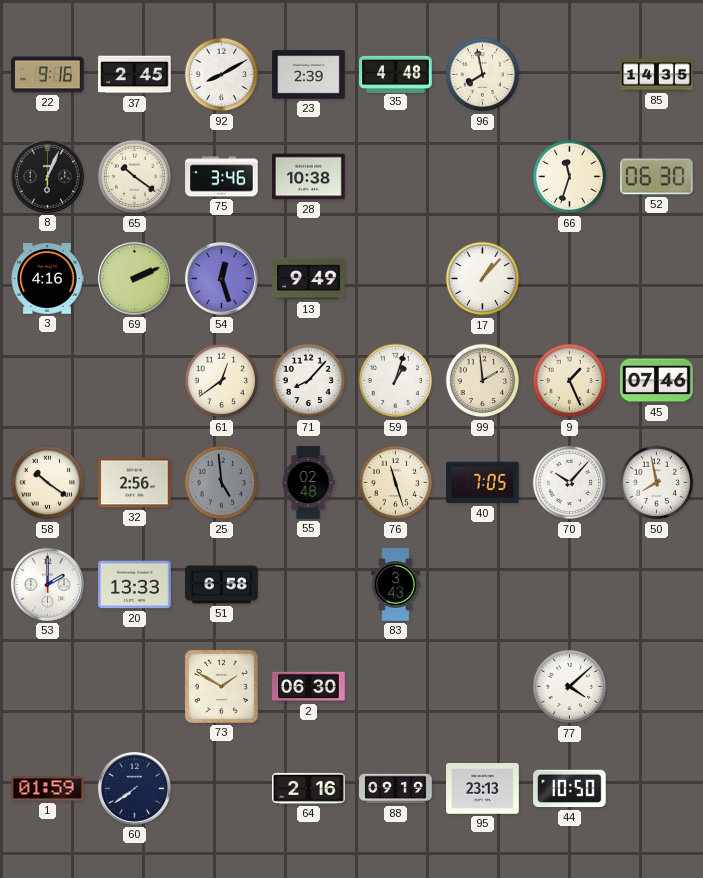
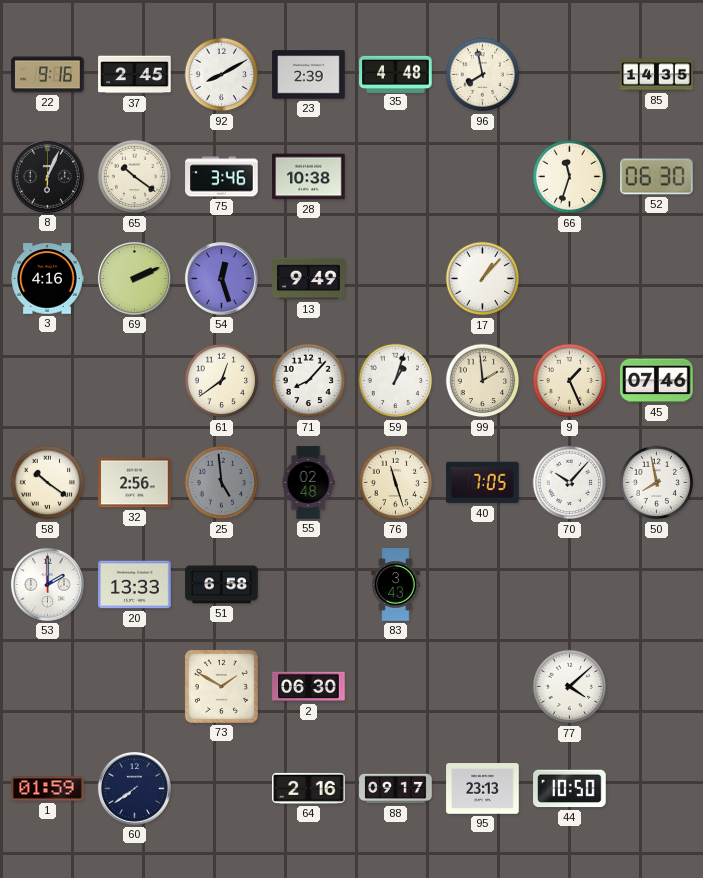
88: 09:19 -> 09:17
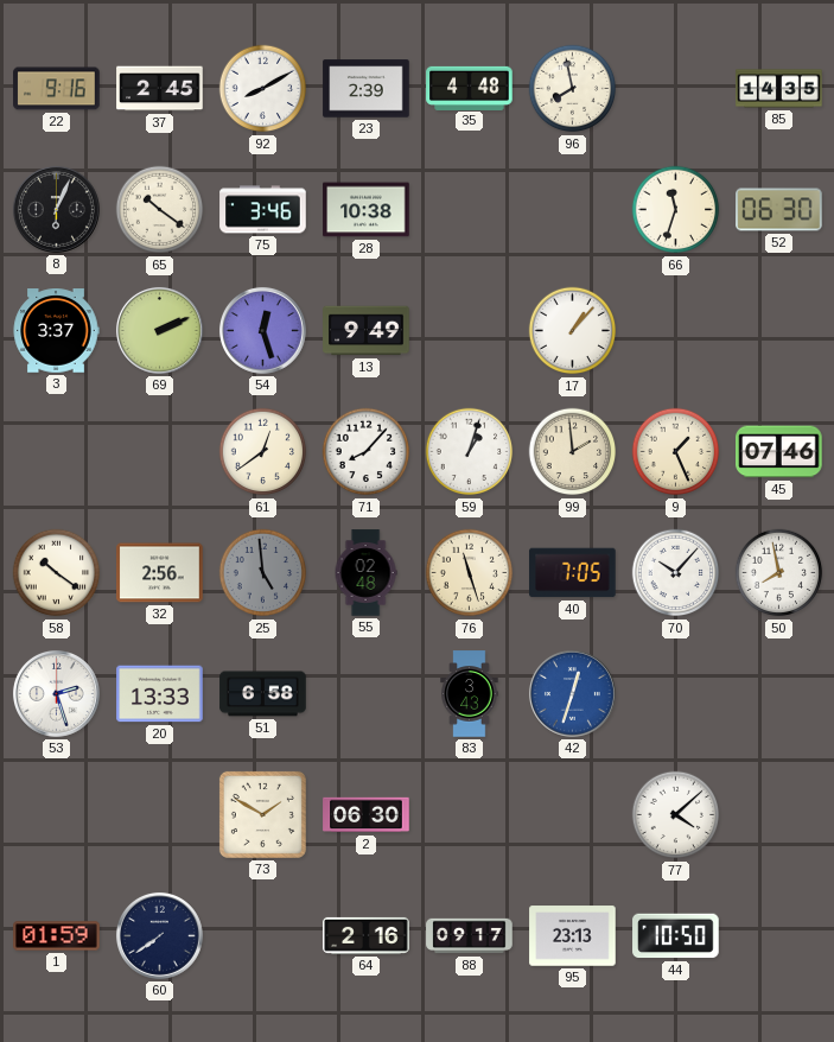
3: 4:16 -> 3:37
53: 2:00 -> 2:27
42: none -> 12:33
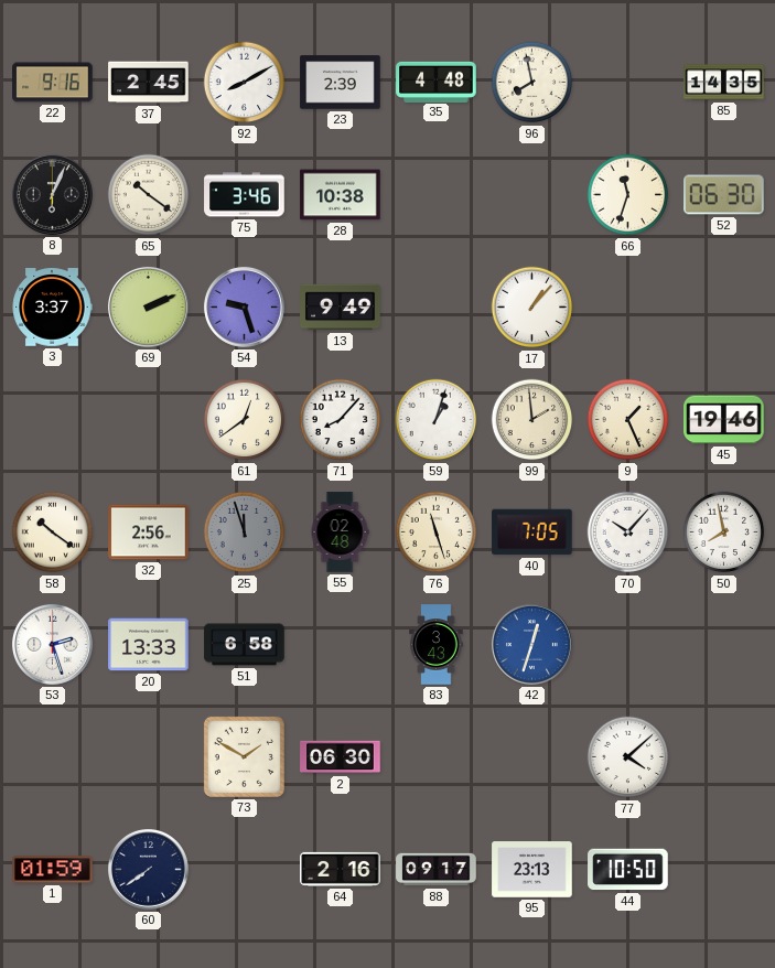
54: 12:27 -> 9:27
45: 07:46 -> 19:46
25: 4:59 -> 11:57
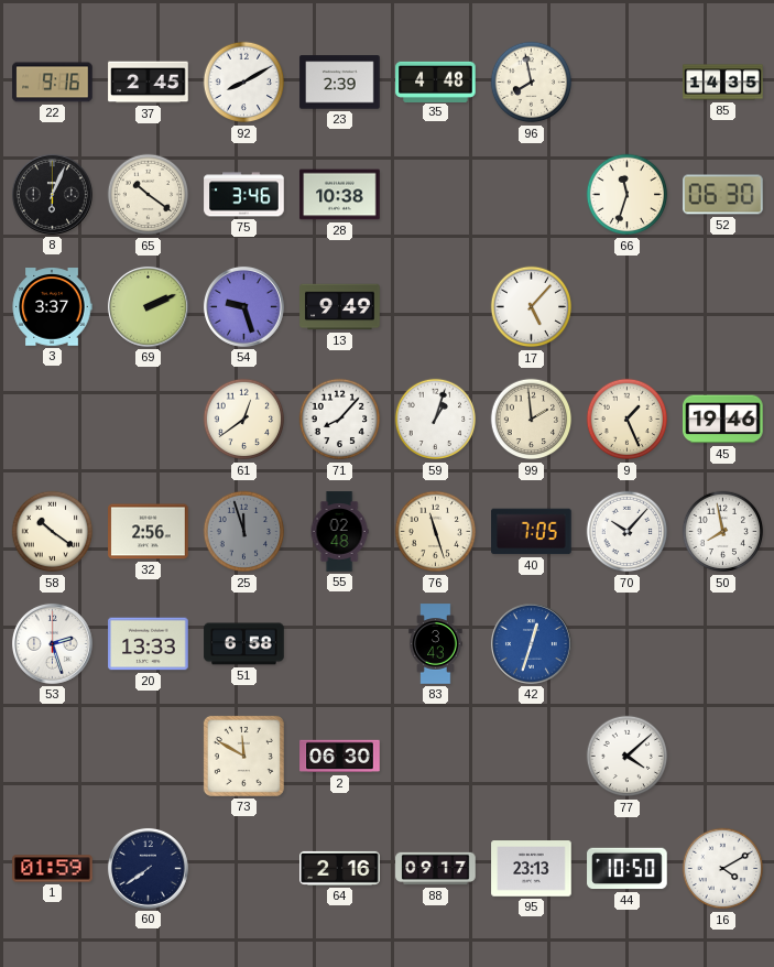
17: 1:07 -> 5:07
73: 1:50 -> 11:50
16: none -> 4:10
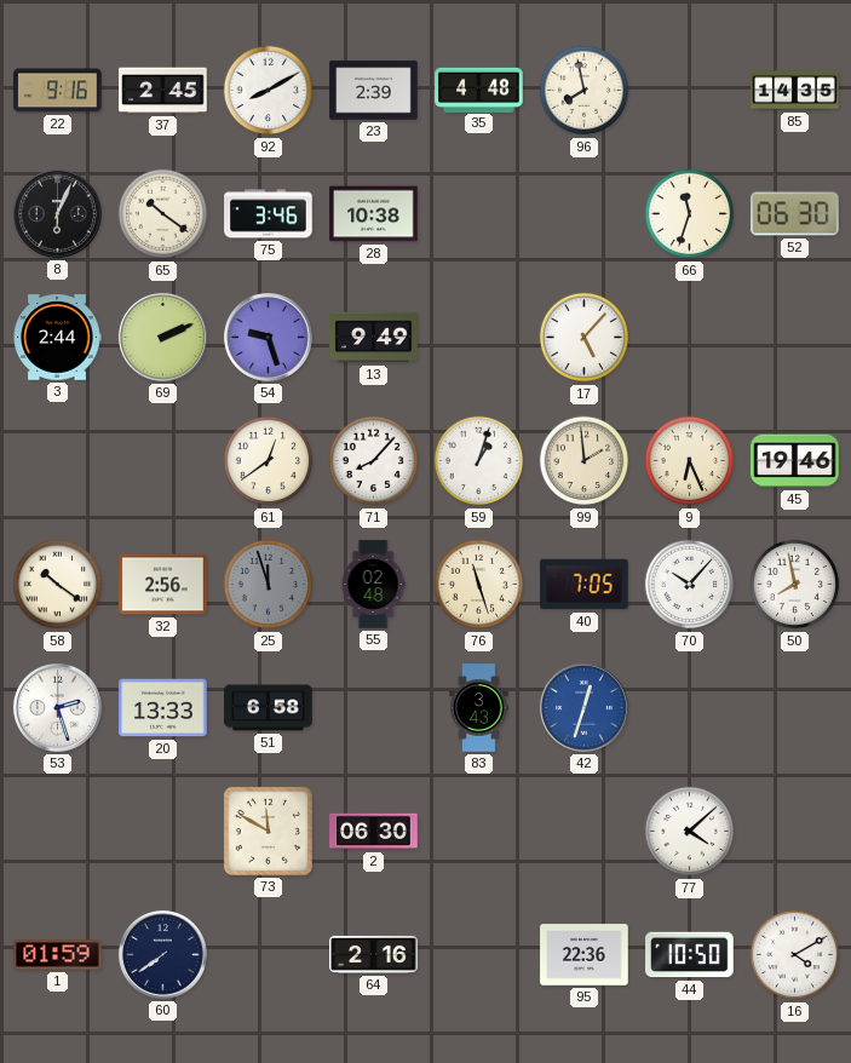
3: 3:37 -> 2:44
9: 1:26 -> 6:26
88: 09:17 -> none
95: 23:13 -> 22:36
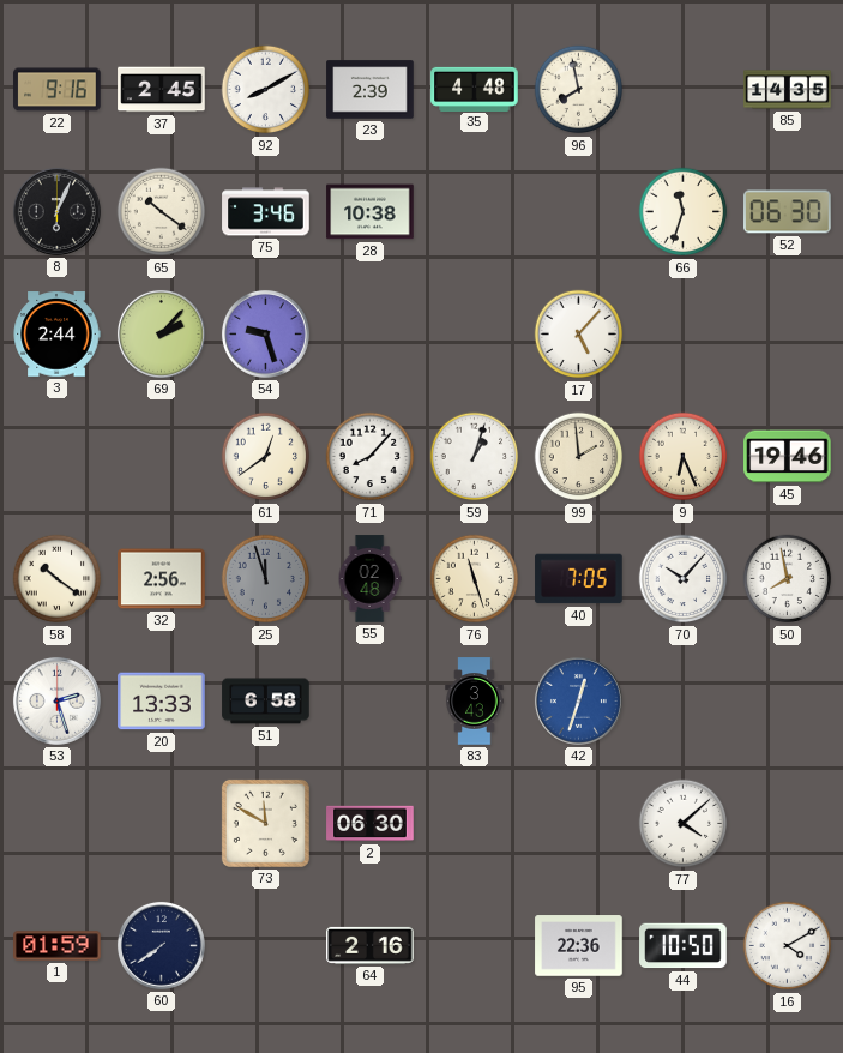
69: 2:11 -> 2:07
13: 9:49 -> none
